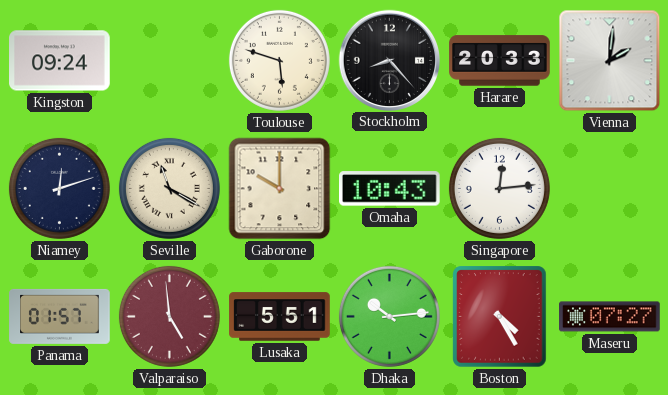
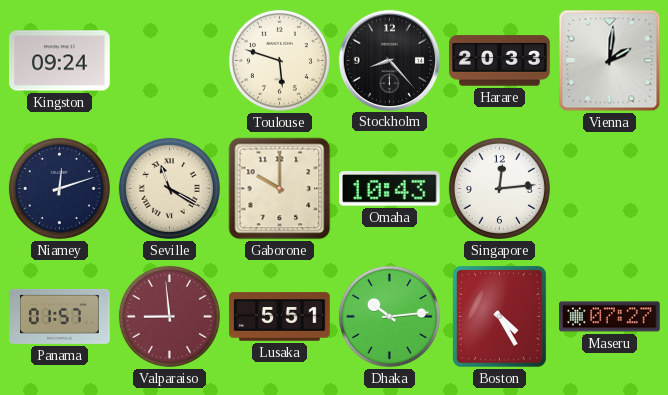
Valparaiso: 4:59 -> 8:59
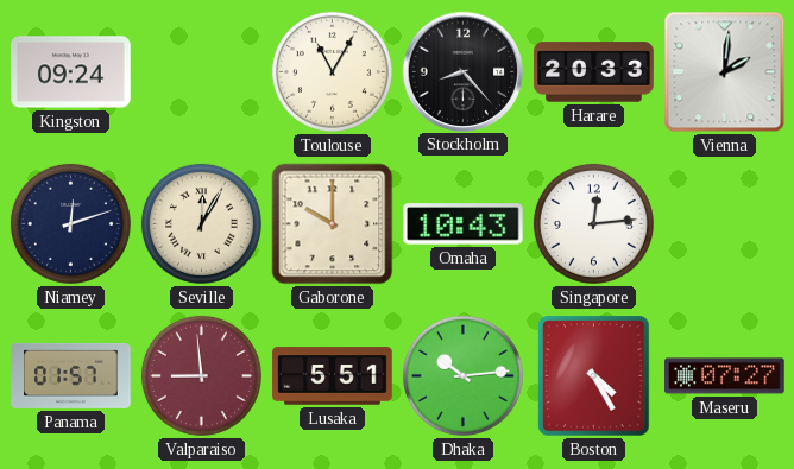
Toulouse: 5:48 -> 11:05
Seville: 11:20 -> 12:05
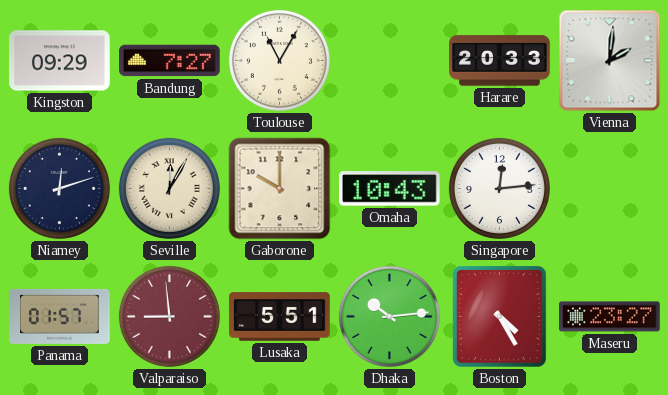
Kingston: 09:24 -> 09:29
Bandung: none -> 7:27
Stockholm: 8:23 -> none
Maseru: 07:27 -> 23:27
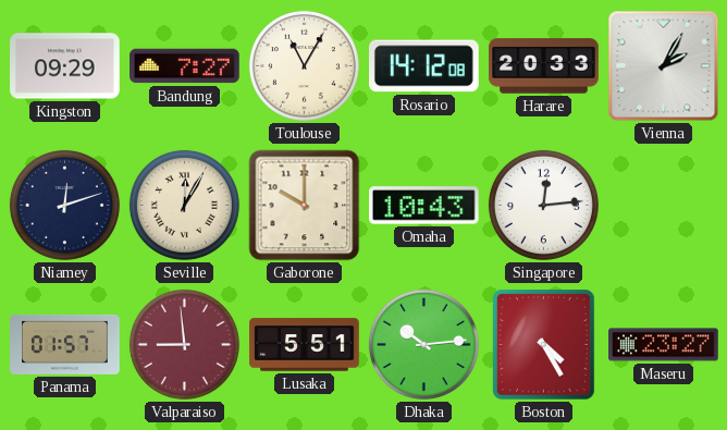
Rosario: none -> 14:12
Vienna: 2:01 -> 2:05
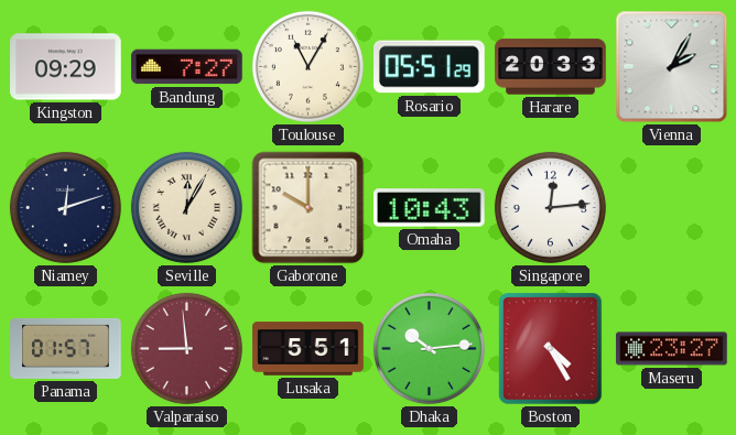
Rosario: 14:12 -> 05:51
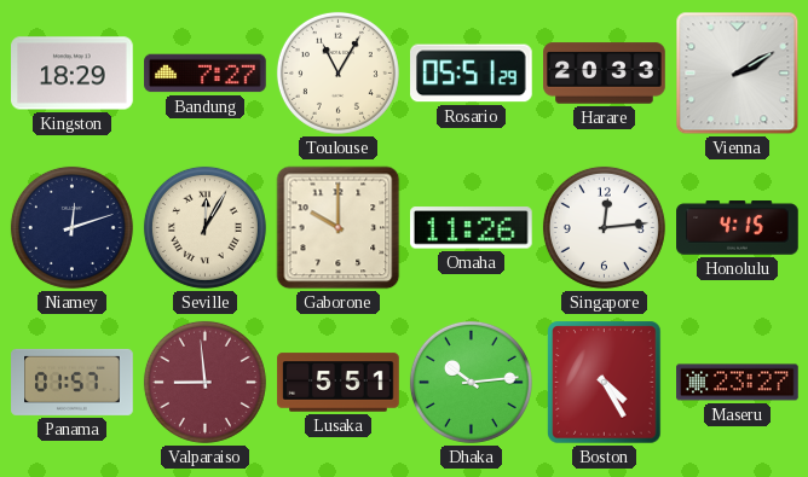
Kingston: 09:29 -> 18:29
Vienna: 2:05 -> 2:10
Omaha: 10:43 -> 11:26
Honolulu: none -> 4:15
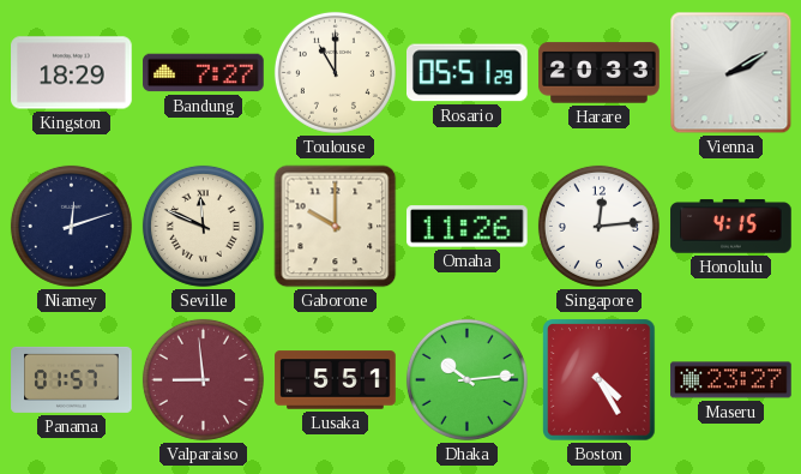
Toulouse: 11:05 -> 11:00
Seville: 12:05 -> 11:49
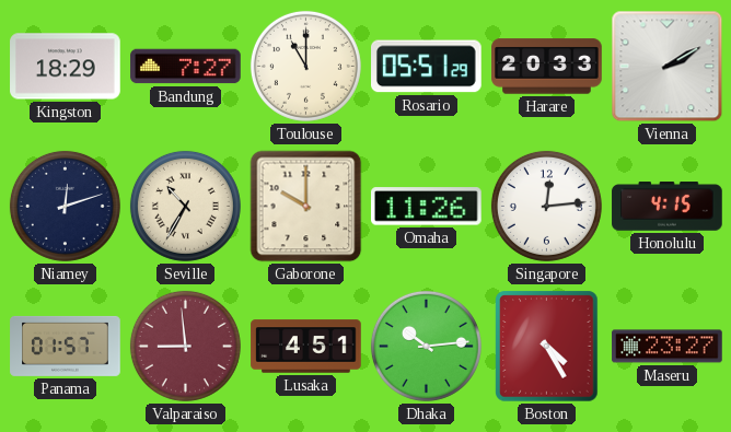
Seville: 11:49 -> 10:35
Lusaka: 5:51 -> 4:51
